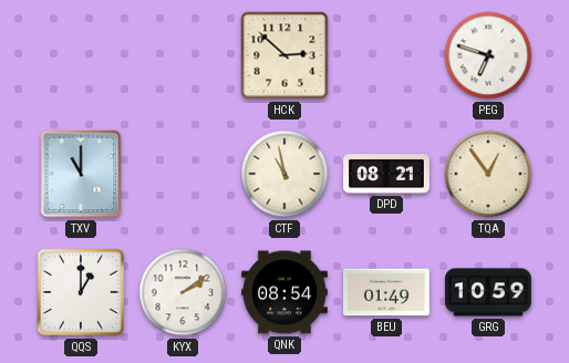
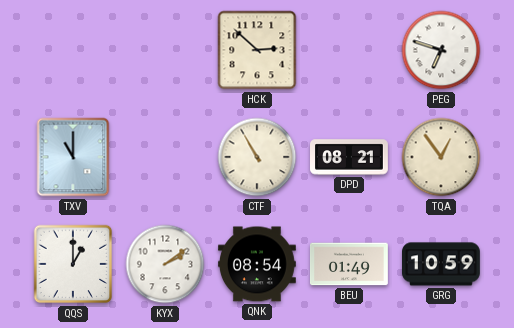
CTF: 10:58 -> 10:55
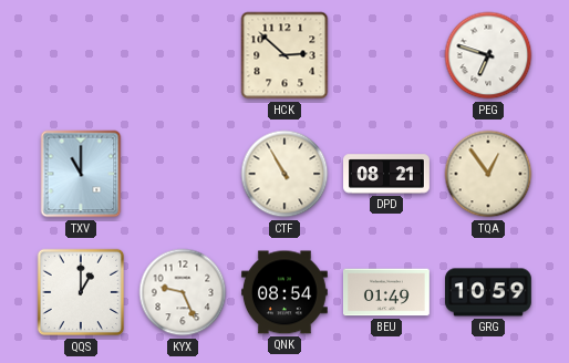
KYX: 2:09 -> 9:26
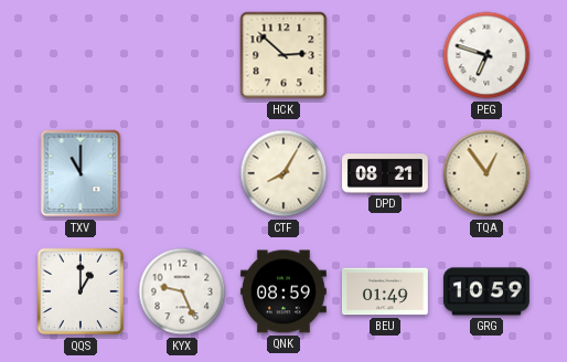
CTF: 10:55 -> 8:05
QNK: 08:54 -> 08:59
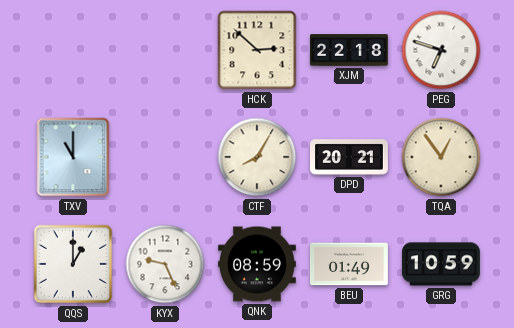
XJM: none -> 22:18
DPD: 08:21 -> 20:21
